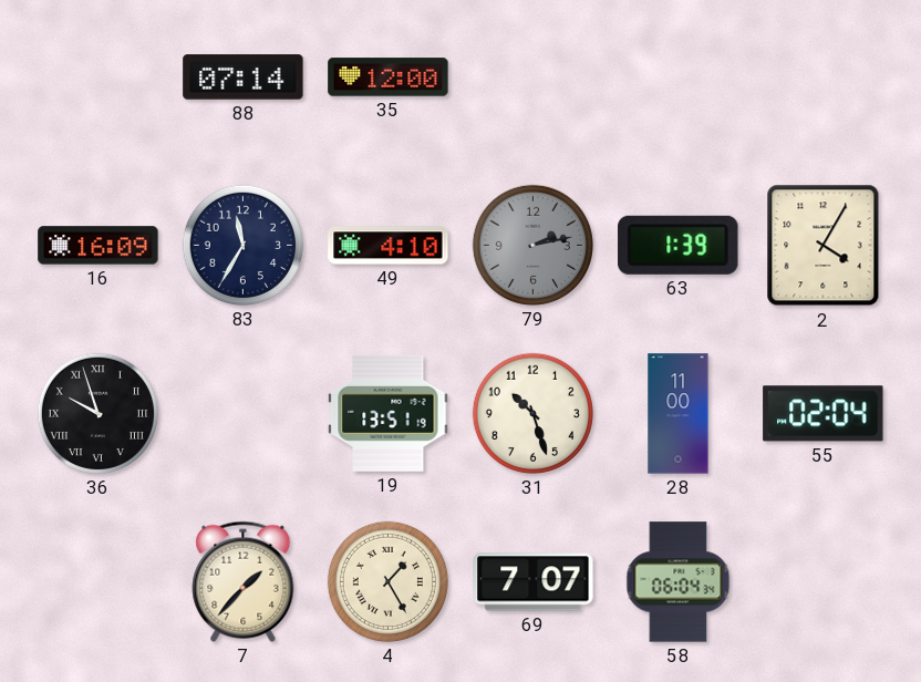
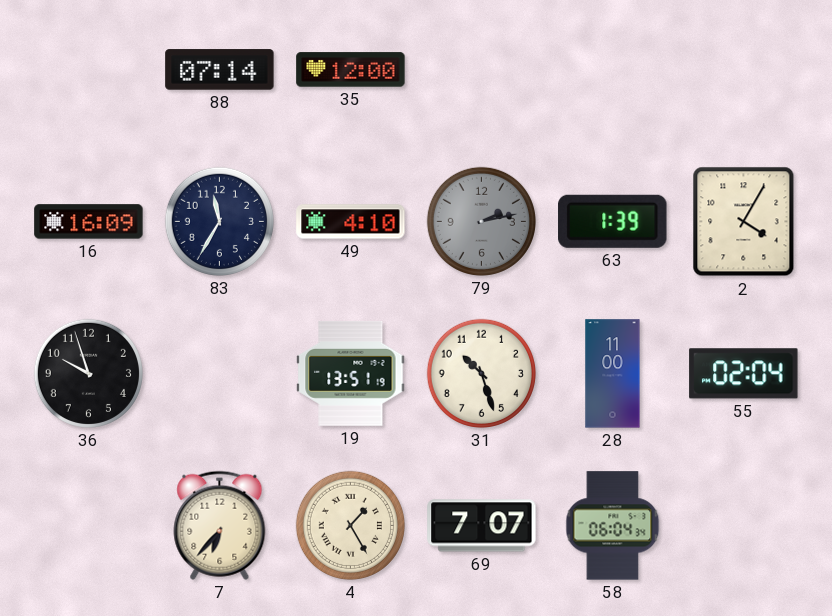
36 numerals: Roman -> Arabic
7: 1:37 -> 6:37
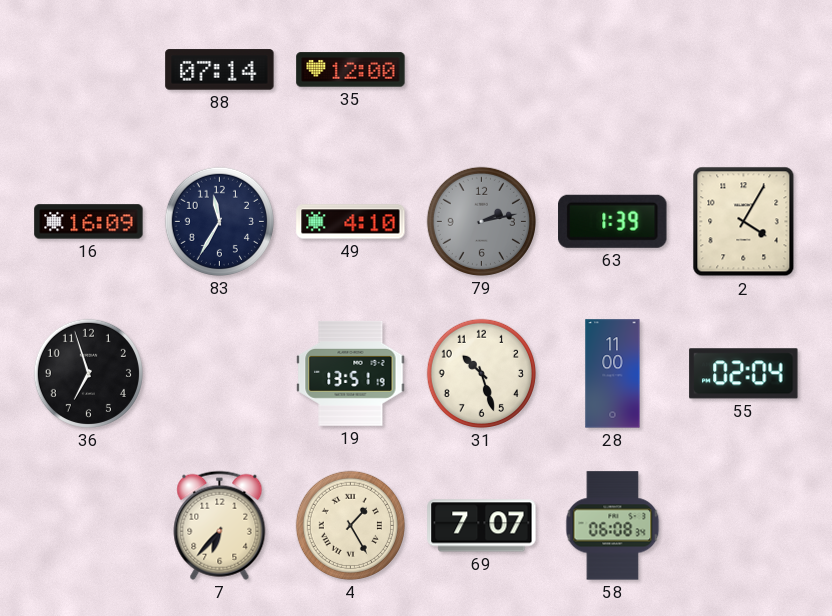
36: 9:57 -> 6:57
58: 06:04 -> 06:08
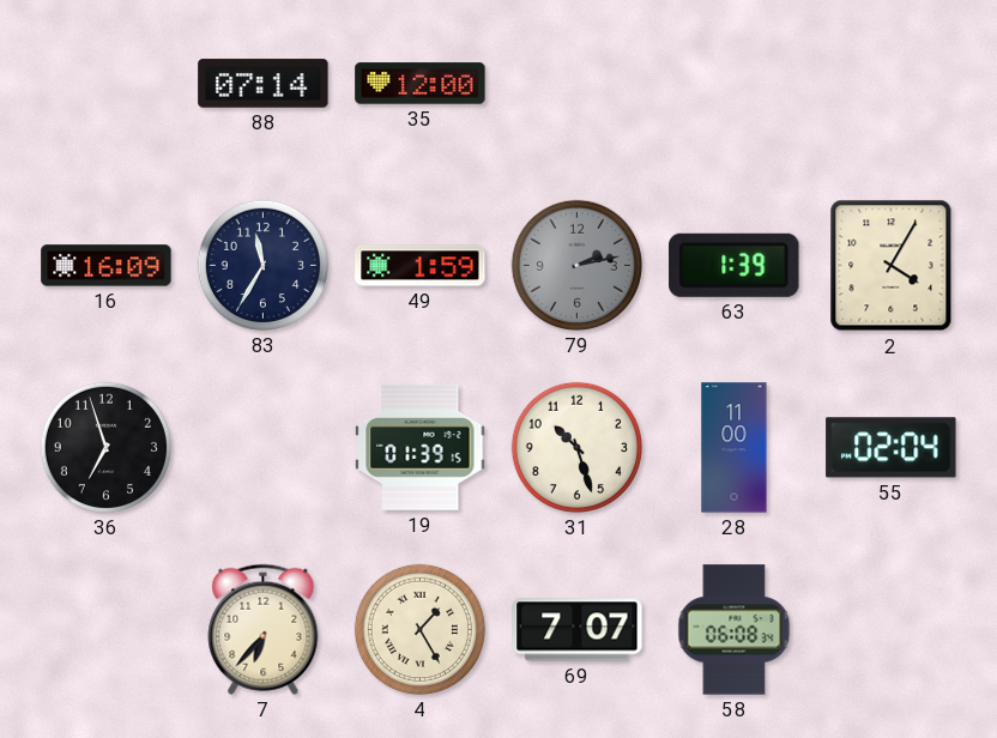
49: 4:10 -> 1:59
19: 13:51 -> 01:39
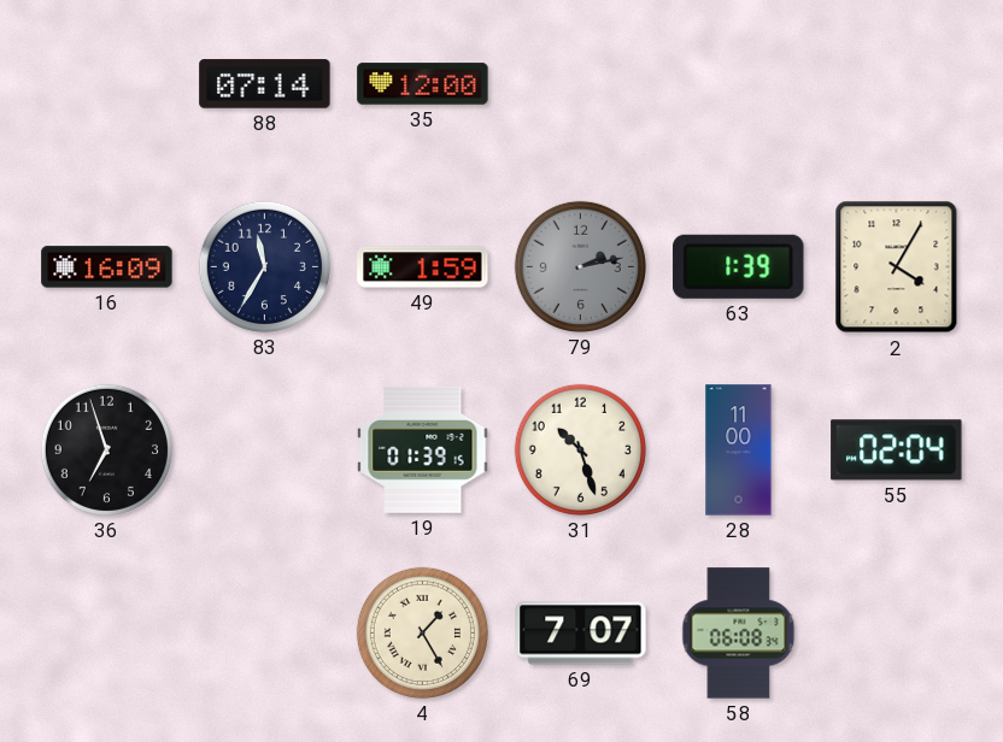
7: 6:37 -> none
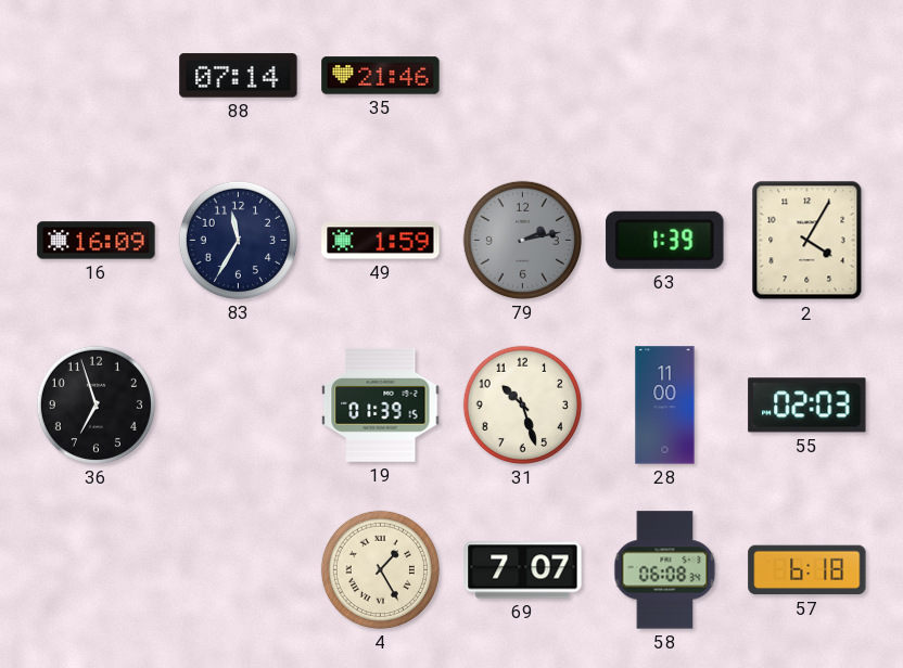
35: 12:00 -> 21:46
55: 02:04 -> 02:03
57: none -> 6:18
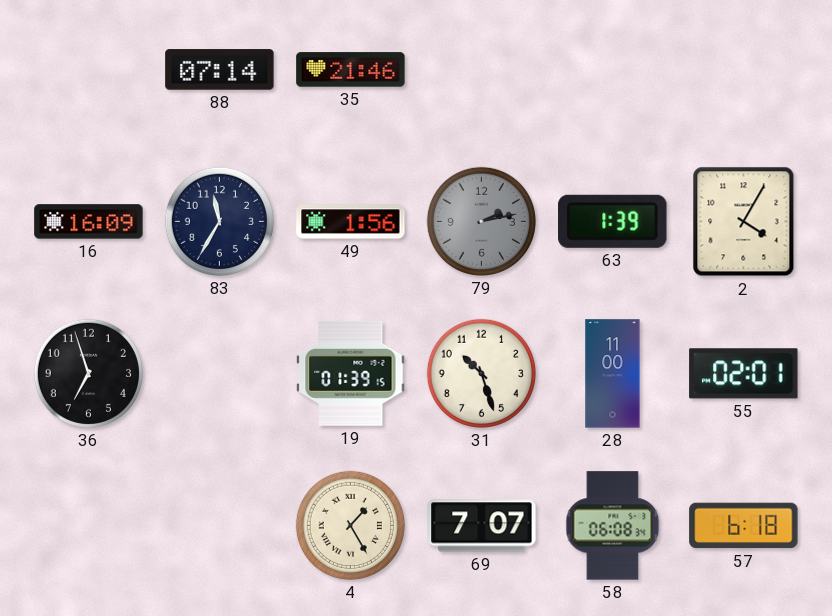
49: 1:59 -> 1:56
55: 02:03 -> 02:01
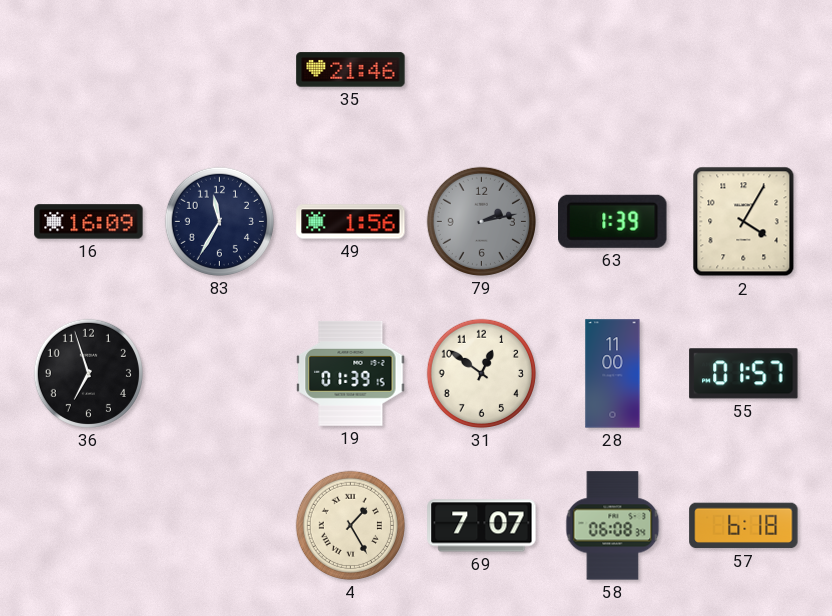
88: 07:14 -> none
31: 10:27 -> 12:51
55: 02:01 -> 01:57
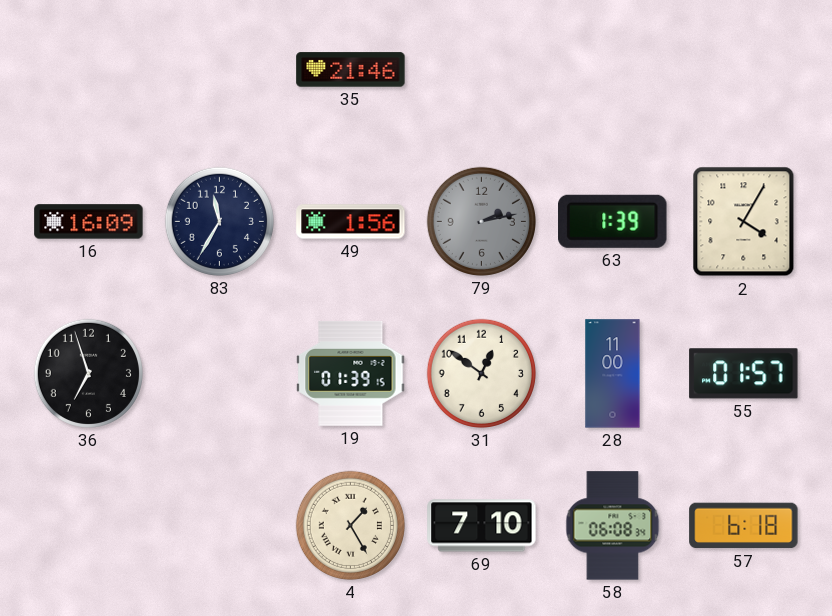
69: 7:07 -> 7:10
